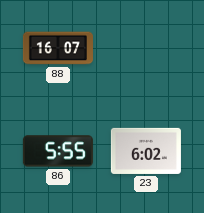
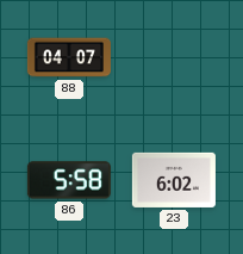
88: 16:07 -> 04:07
86: 5:55 -> 5:58
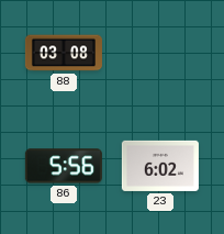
88: 04:07 -> 03:08
86: 5:58 -> 5:56
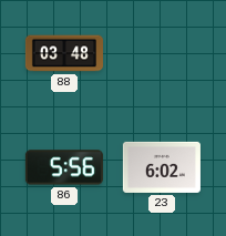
88: 03:08 -> 03:48
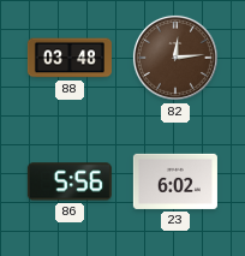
82: none -> 12:14
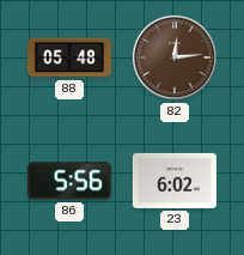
88: 03:48 -> 05:48
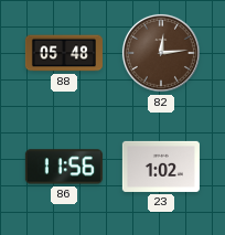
86: 5:56 -> 11:56
23: 6:02 -> 1:02
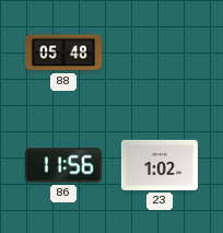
82: 12:14 -> none
